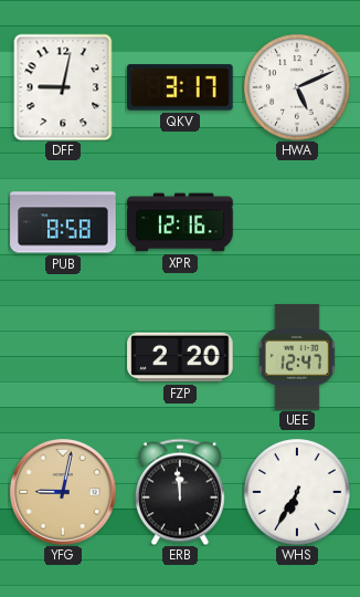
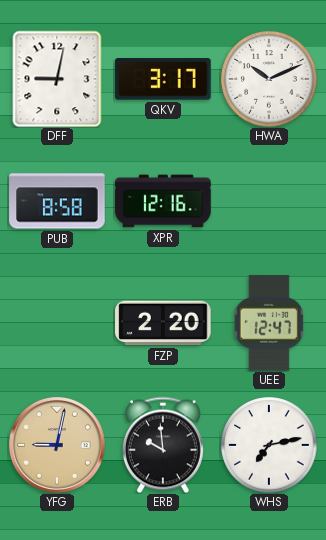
HWA: 5:11 -> 10:11
ERB: 11:59 -> 9:59
WHS: 6:35 -> 7:13
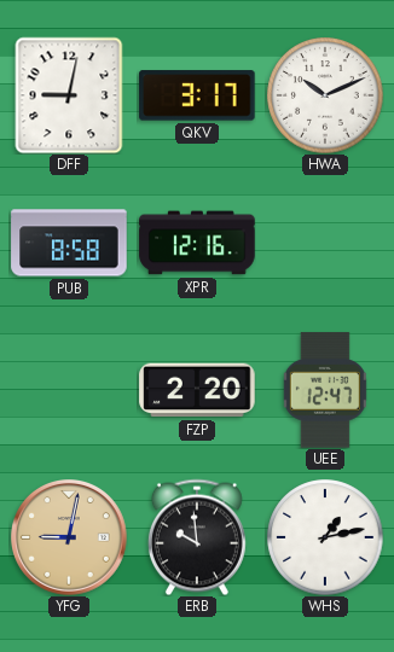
WHS: 7:13 -> 1:13
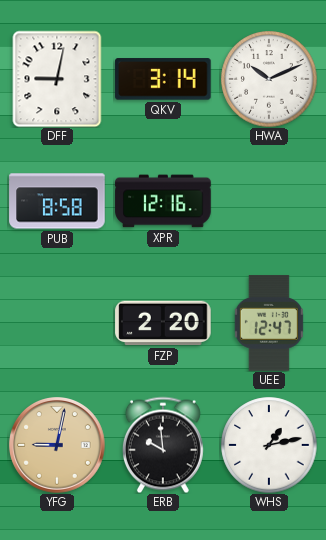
QKV: 3:17 -> 3:14
